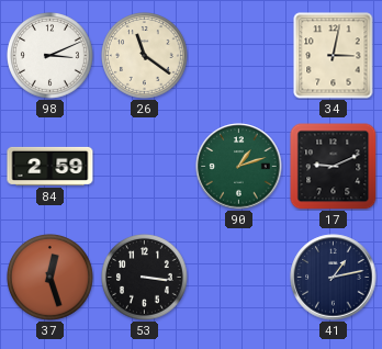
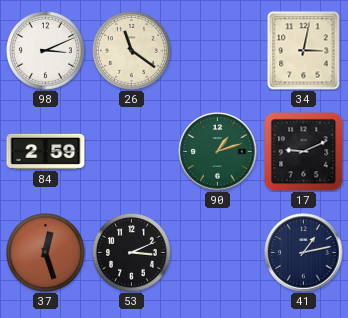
53: 3:16 -> 3:11
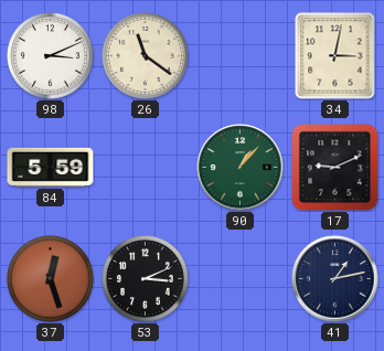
84: 2:59 -> 5:59
90: 1:12 -> 1:07
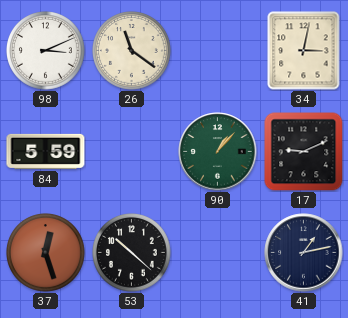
53: 3:11 -> 10:22
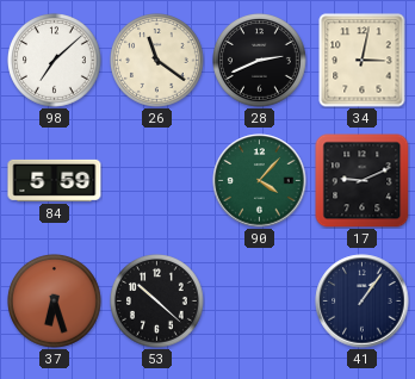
98: 3:11 -> 7:08
28: none -> 2:41
90: 1:07 -> 4:07
37: 12:27 -> 6:27
41: 1:13 -> 1:06
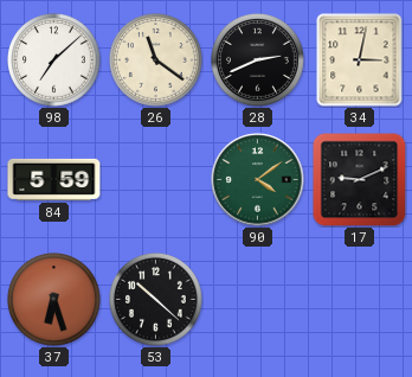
90: 4:07 -> 4:09
41: 1:06 -> none
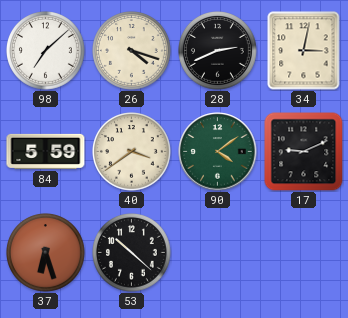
26: 11:21 -> 4:18
40: none -> 3:39
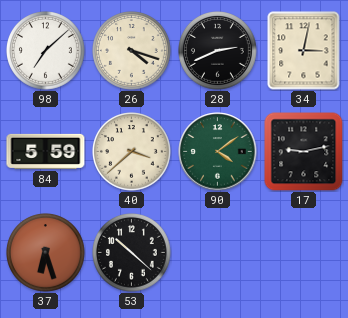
40: 3:39 -> 3:38
17: 9:11 -> 9:13
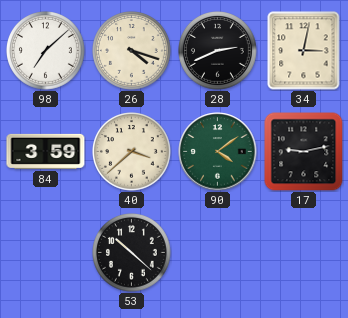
84: 5:59 -> 3:59
37: 6:27 -> none
